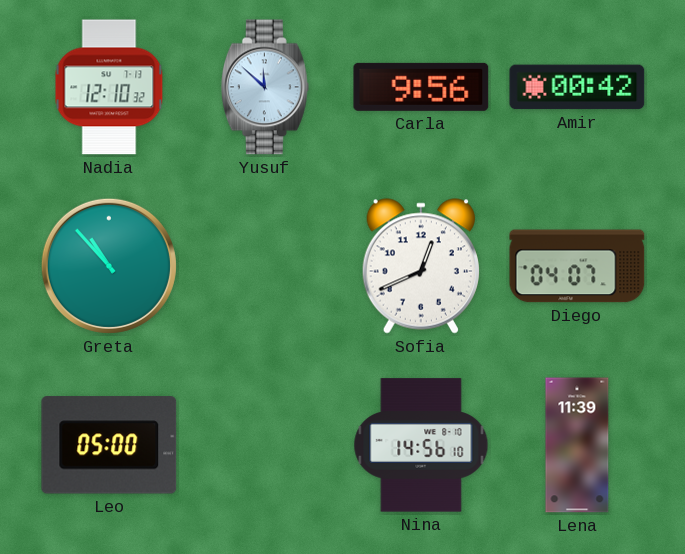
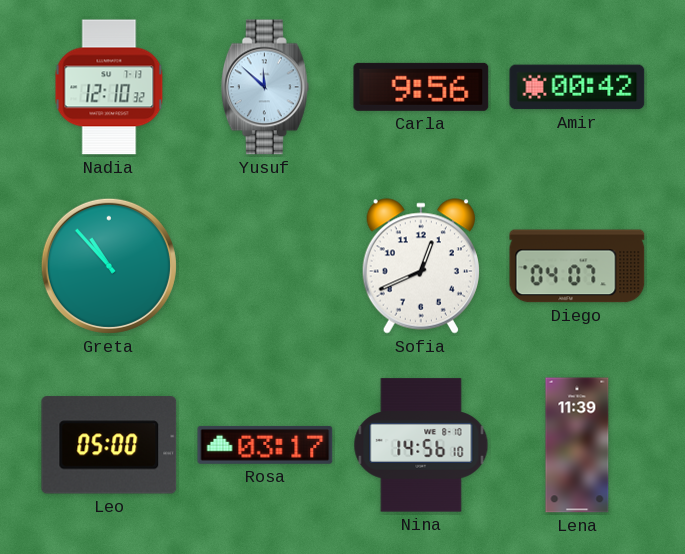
Rosa: none -> 03:17
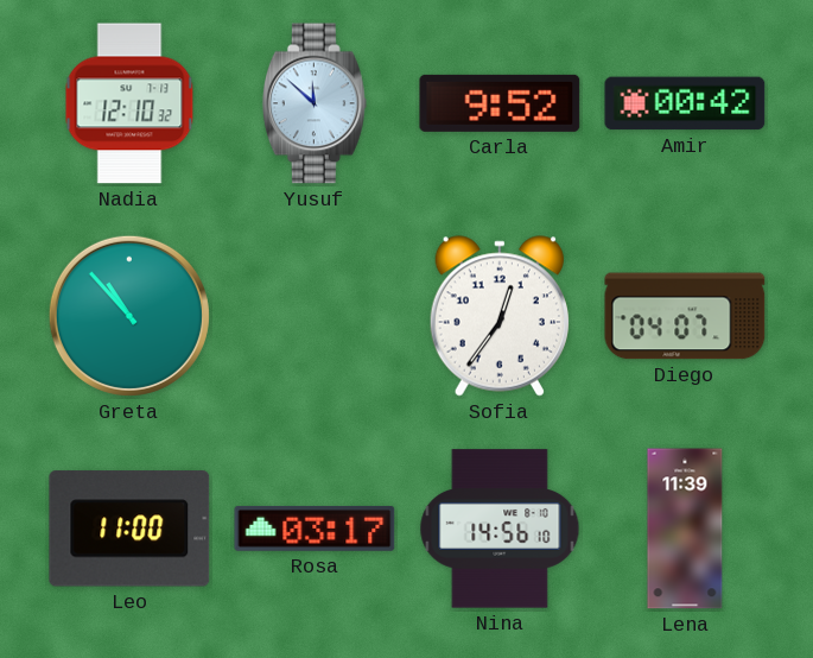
Carla: 9:56 -> 9:52
Sofia: 12:41 -> 12:36
Leo: 05:00 -> 11:00
